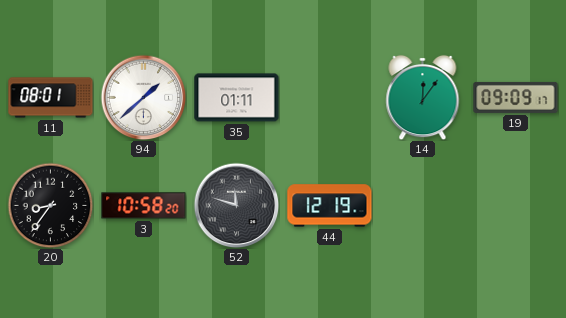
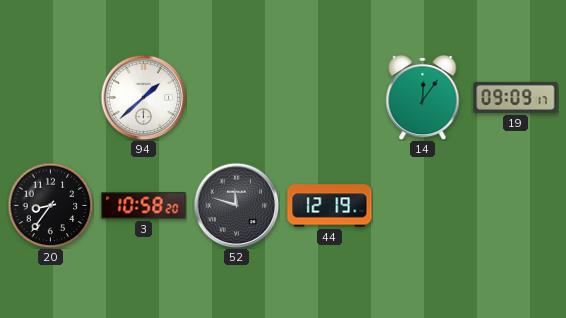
11: 08:01 -> none
35: 01:11 -> none
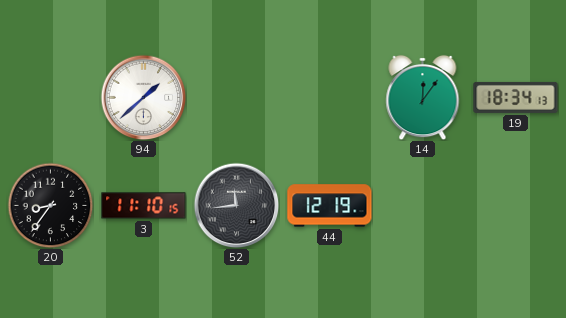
19: 09:09 -> 18:34
3: 10:58 -> 11:10
52: 11:48 -> 11:44
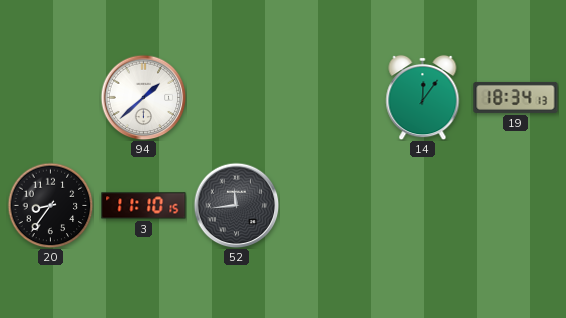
44: 12:19 -> none
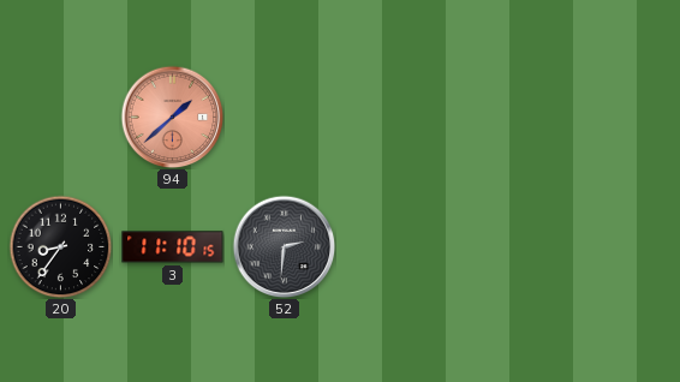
94 dial: white -> salmon
14: 12:06 -> none
19: 18:34 -> none
52: 11:44 -> 2:31
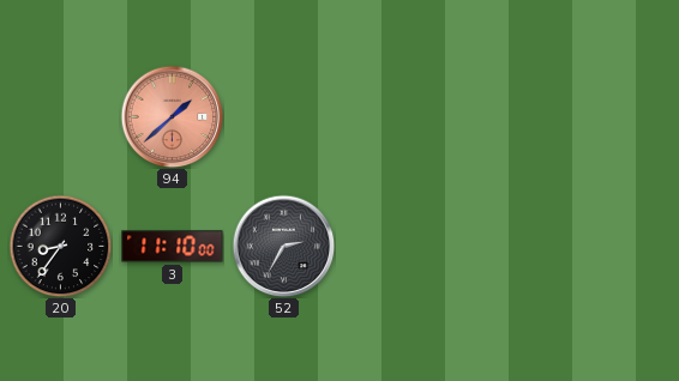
3: 11:10:15 -> 11:10:00
52: 2:31 -> 2:35
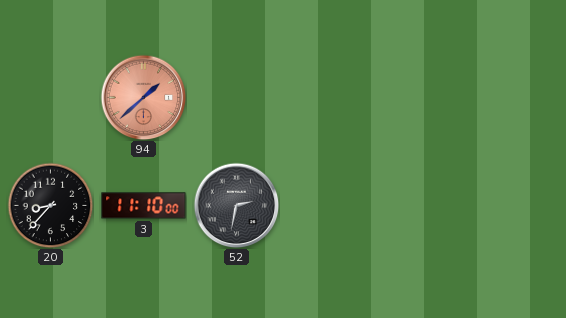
20: 8:36 -> 8:37
52: 2:35 -> 2:32
